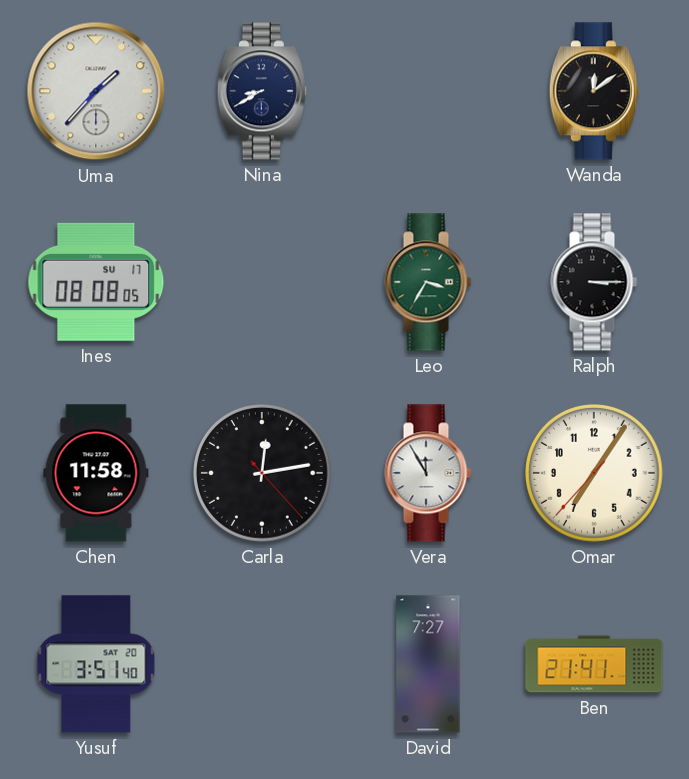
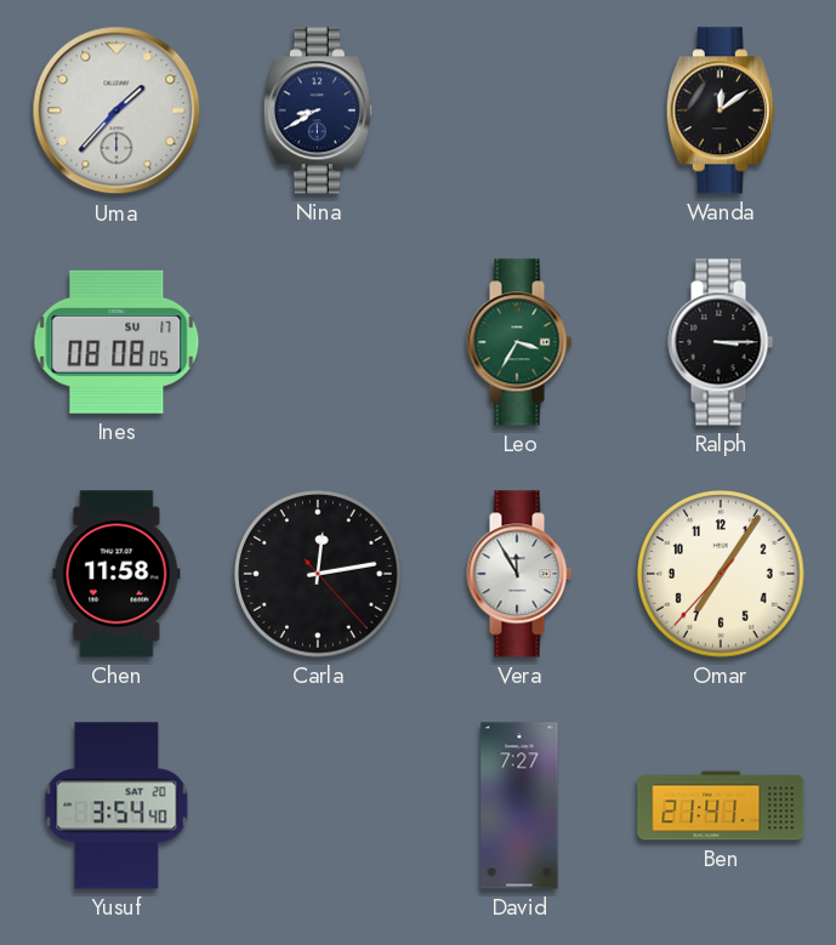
Yusuf: 3:51 -> 3:54
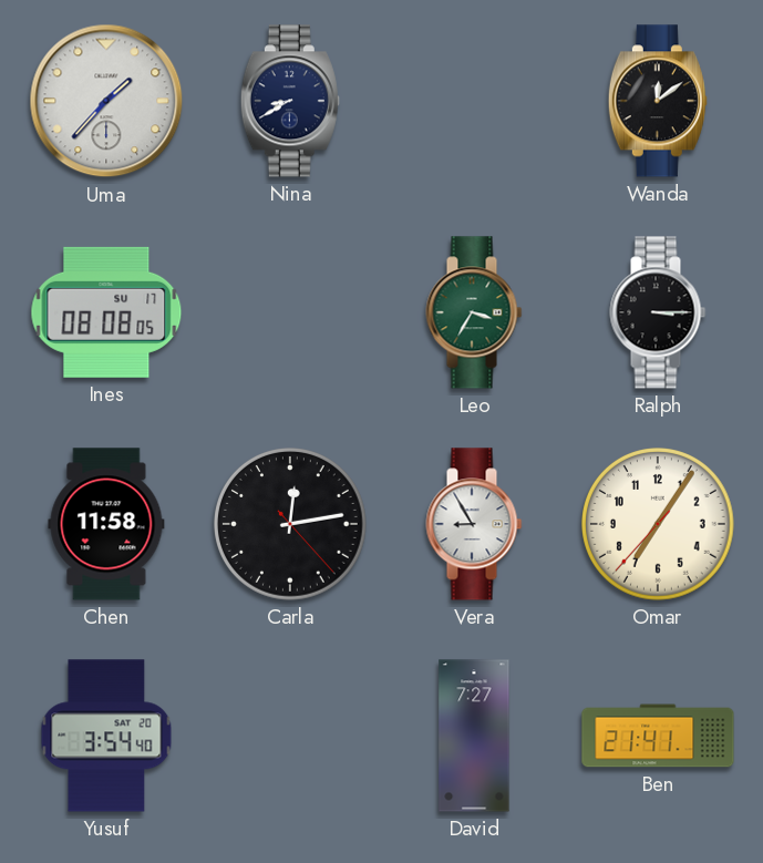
Vera: 11:55 -> 8:55
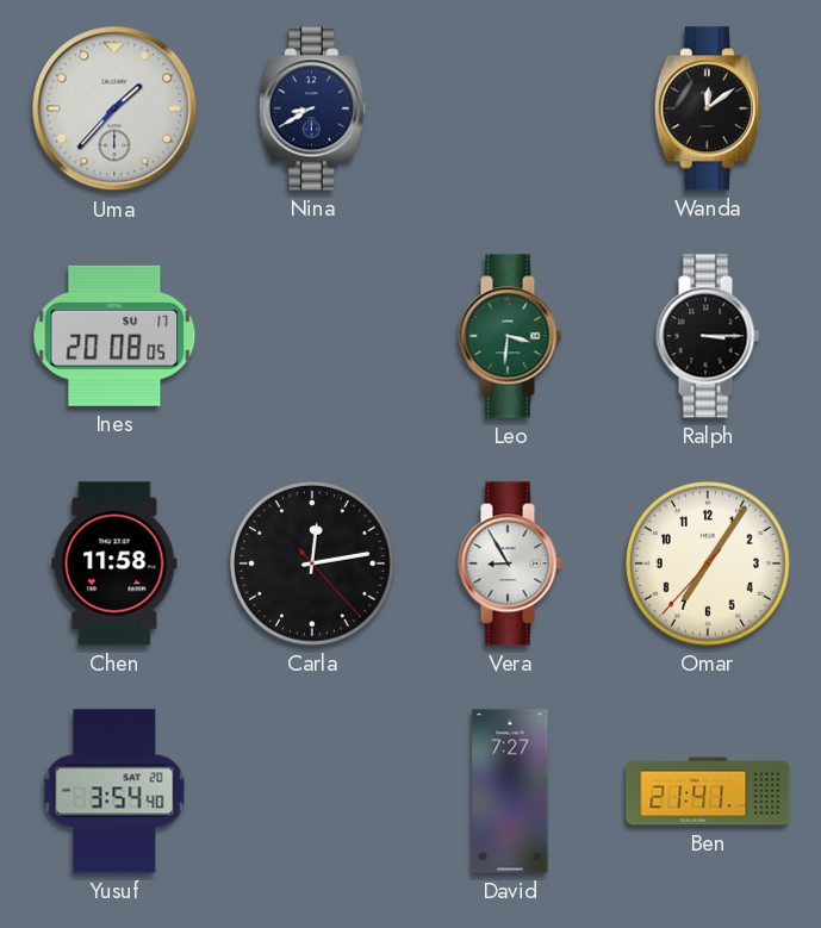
Ines: 08:08 -> 20:08
Leo: 3:35 -> 3:31
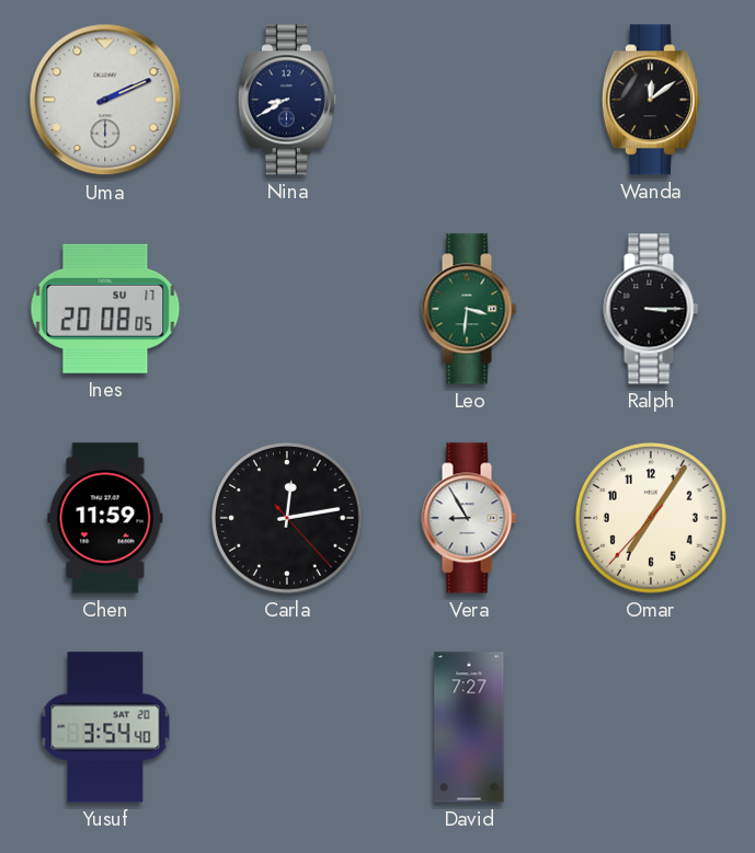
Uma: 1:37 -> 2:11
Chen: 11:58 -> 11:59
Ben: 21:41 -> none
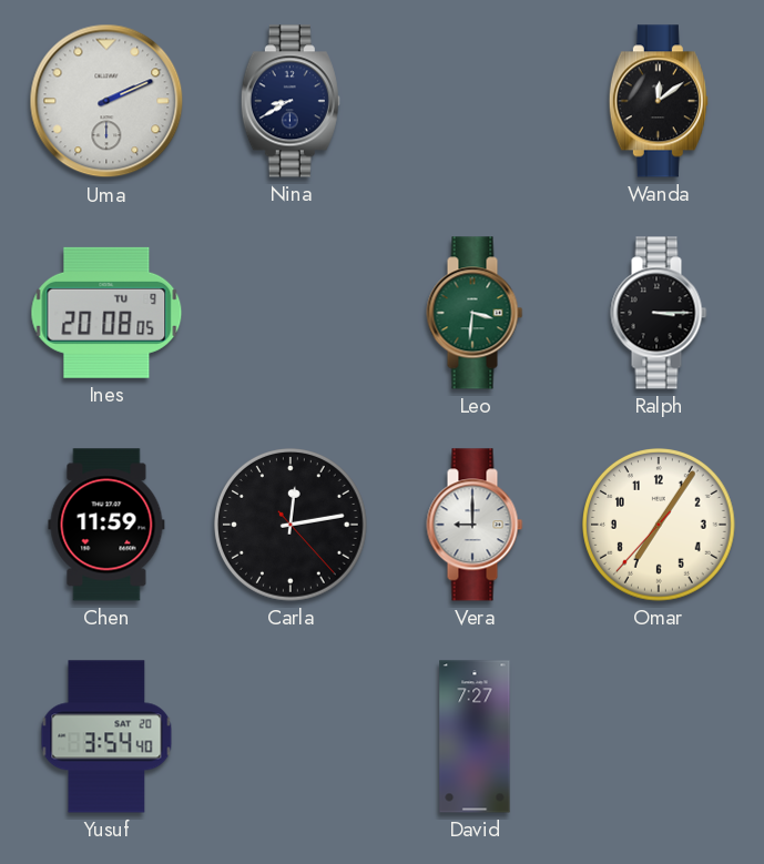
Ines date: SU 17 -> TU 9
Vera: 8:55 -> 9:00
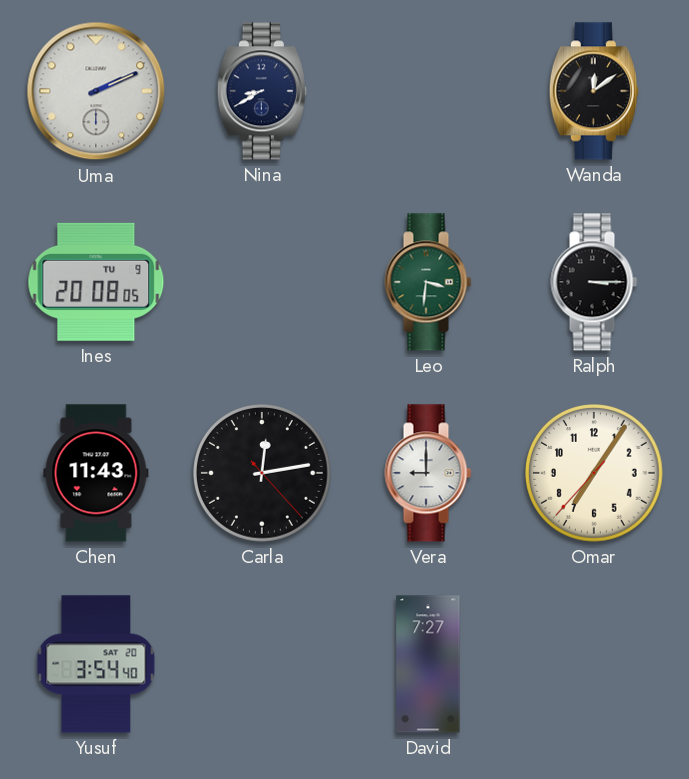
Chen: 11:59 -> 11:43
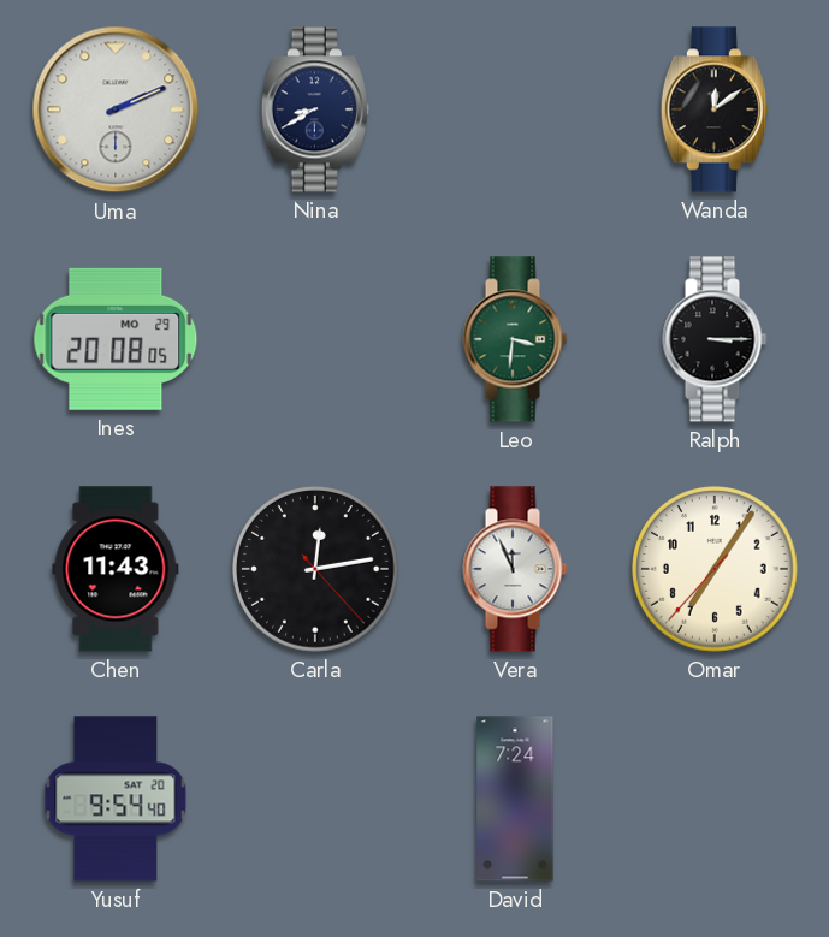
Ines date: TU 9 -> MO 29
Vera: 9:00 -> 11:56
Yusuf: 3:54 -> 9:54
David: 7:27 -> 7:24
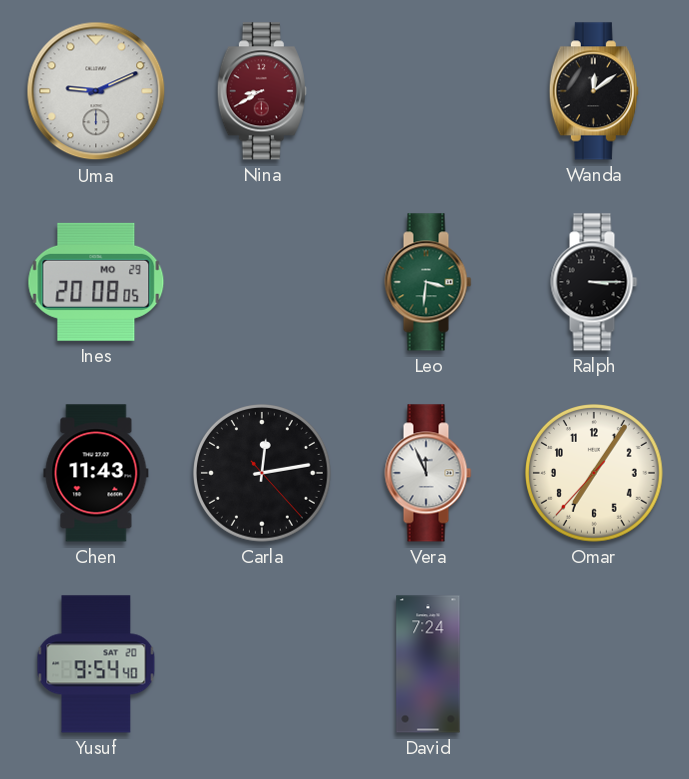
Uma: 2:11 -> 9:11
Nina dial: navy -> burgundy
